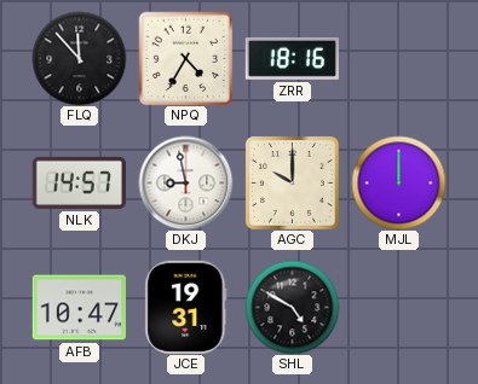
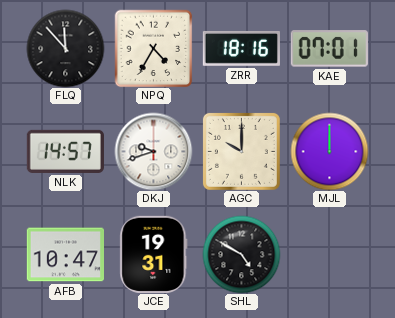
KAE: none -> 07:01
DKJ: 8:58 -> 9:42
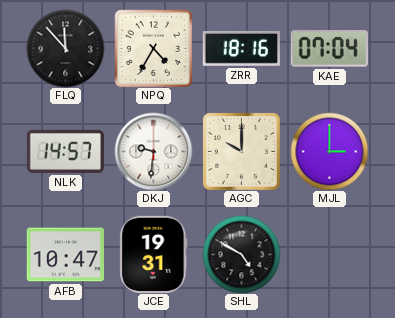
KAE: 07:01 -> 07:04
DKJ: 9:42 -> 9:31
MJL: 12:00 -> 3:00
